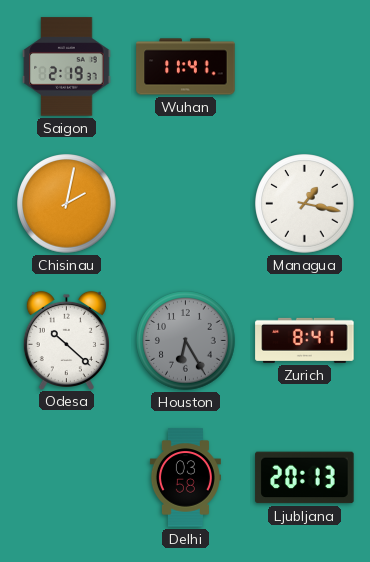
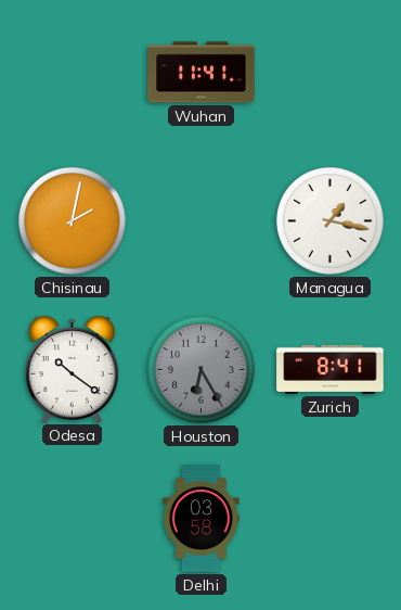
Saigon: 2:19 -> none
Odesa: 10:22 -> 10:21
Ljubljana: 20:13 -> none
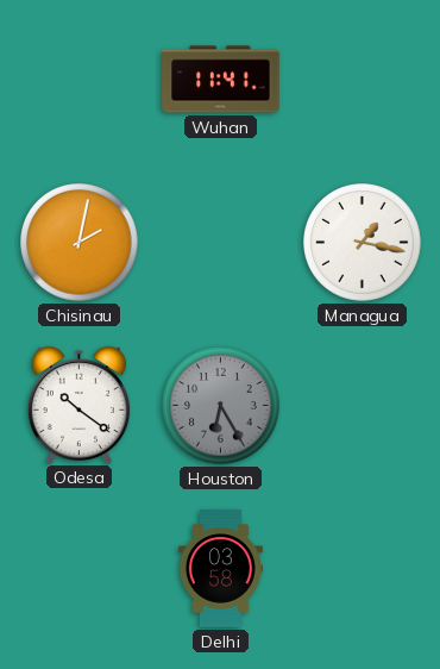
Zurich: 8:41 -> none
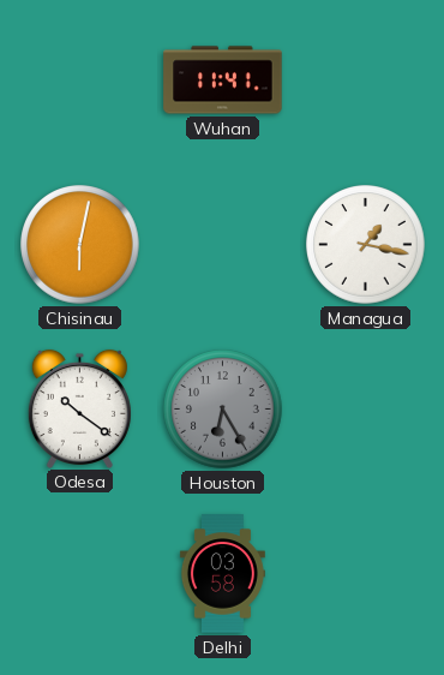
Chisinau: 2:02 -> 6:02
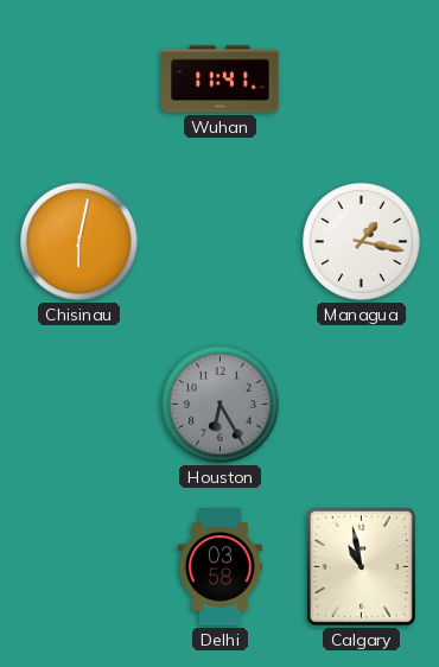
Odesa: 10:21 -> none
Calgary: none -> 10:58
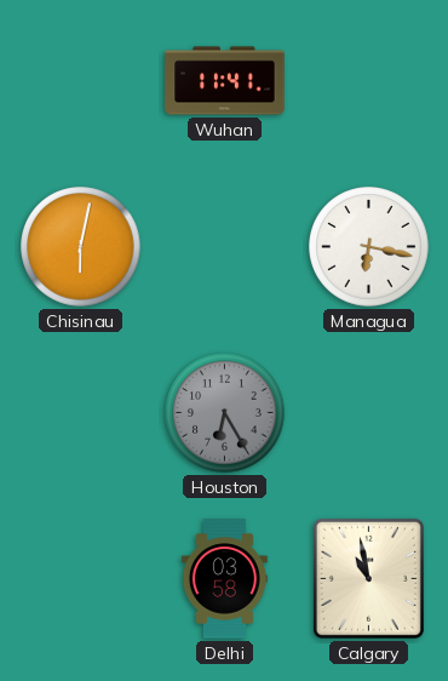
Managua: 1:17 -> 6:17
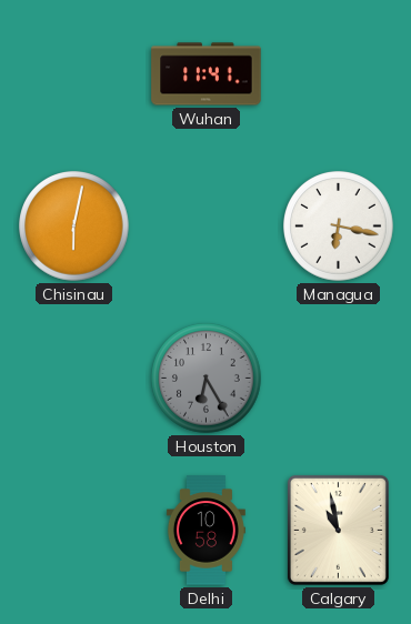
Delhi: 03:58 -> 10:58
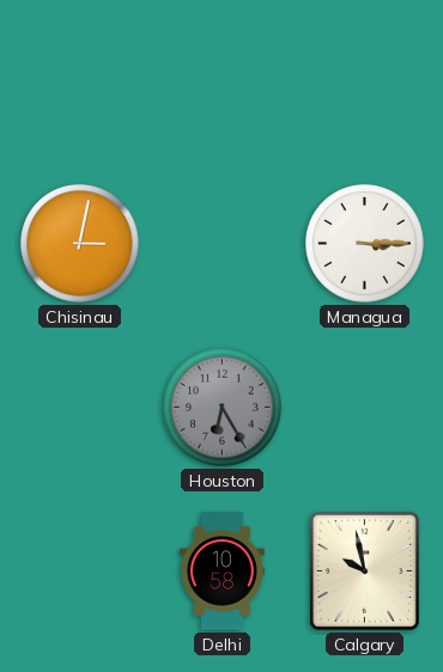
Wuhan: 11:41 -> none
Chisinau: 6:02 -> 3:02
Managua: 6:17 -> 3:15
Calgary: 10:58 -> 9:58
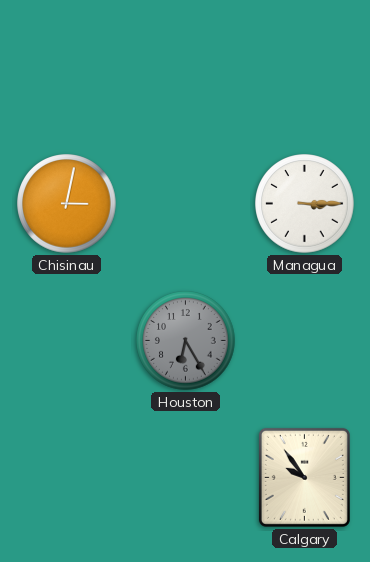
Delhi: 10:58 -> none
Calgary: 9:58 -> 9:54
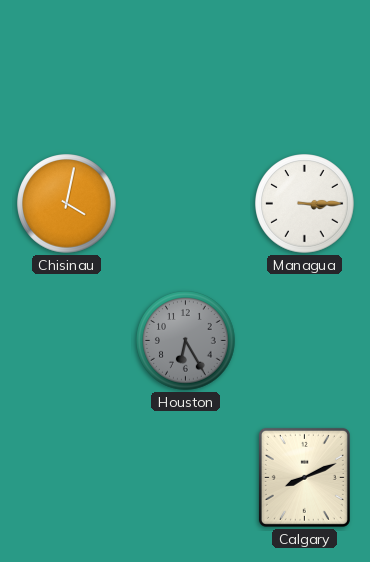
Chisinau: 3:02 -> 4:02
Calgary: 9:54 -> 8:11
